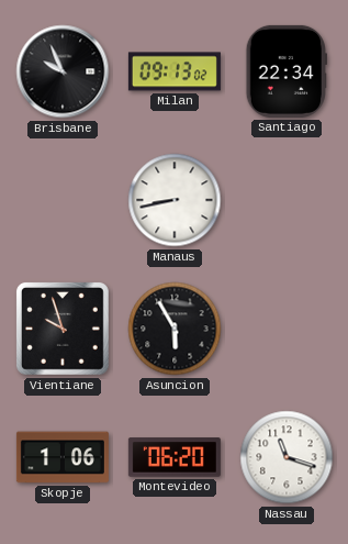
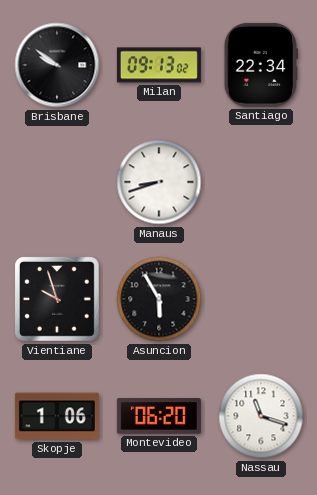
Brisbane: 9:56 -> 9:51
Manaus: 8:43 -> 8:42
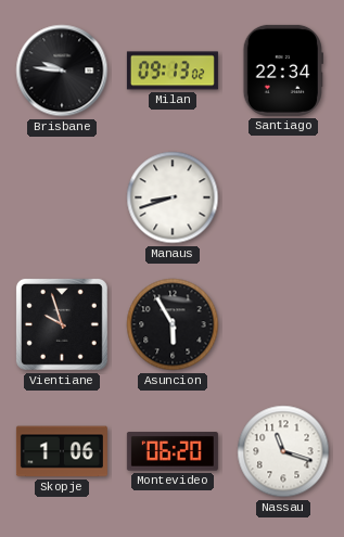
Brisbane: 9:51 -> 9:46
